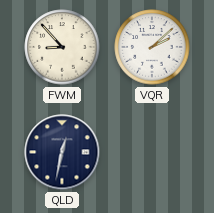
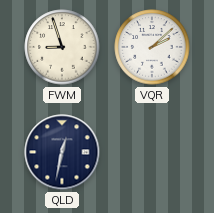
FWM: 8:53 -> 8:57
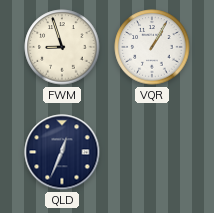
VQR: 2:08 -> 1:05
QLD: 12:32 -> 12:34
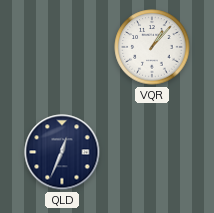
FWM: 8:57 -> none
VQR: 1:05 -> 1:07
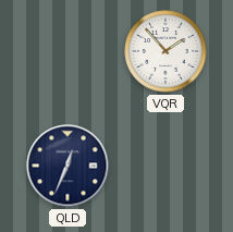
VQR: 1:07 -> 1:53
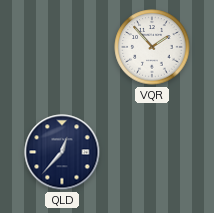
QLD: 12:34 -> 12:37
